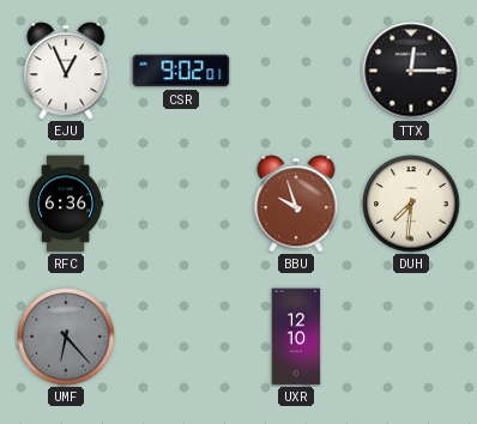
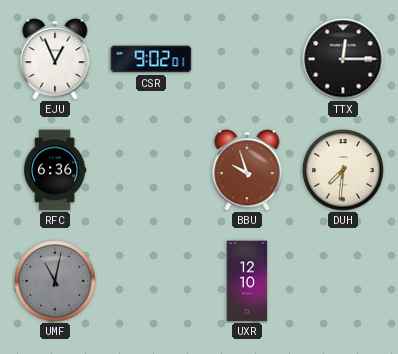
UMF: 6:23 -> 11:02
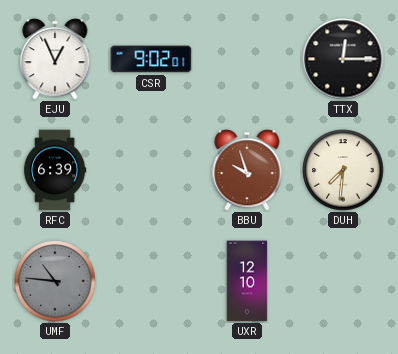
RFC: 6:36 -> 6:39
UMF: 11:02 -> 10:46
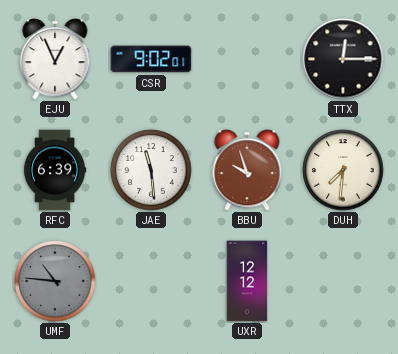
JAE: none -> 11:29
UXR: 12:10 -> 12:12
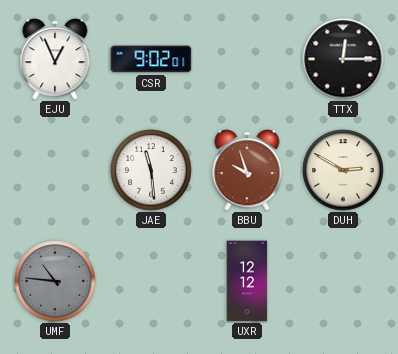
RFC: 6:39 -> none
DUH: 7:31 -> 2:50
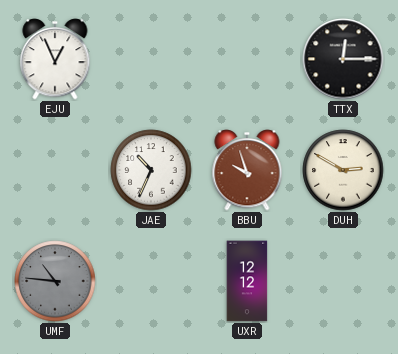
CSR: 9:02 -> none
JAE: 11:29 -> 10:34
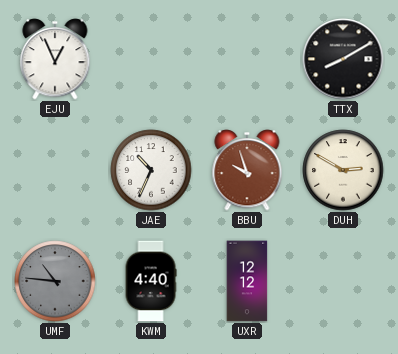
TTX: 12:15 -> 8:10
KWM: none -> 4:40
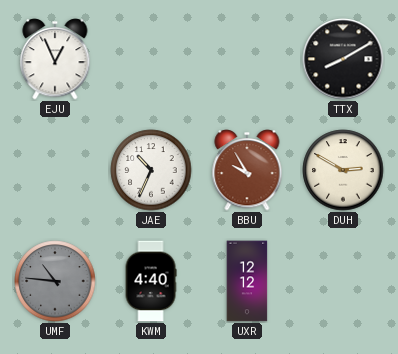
BBU: 9:57 -> 9:55
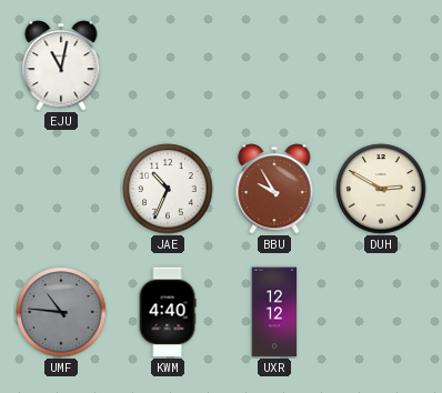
EJU: 12:56 -> 11:02
TTX: 8:10 -> none
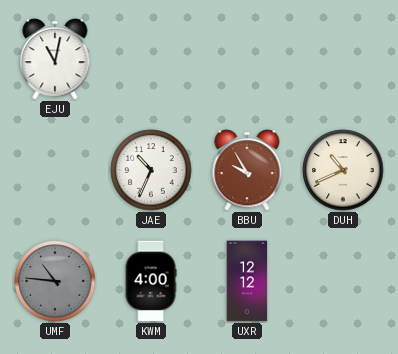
DUH: 2:50 -> 10:41
KWM: 4:40 -> 4:00
